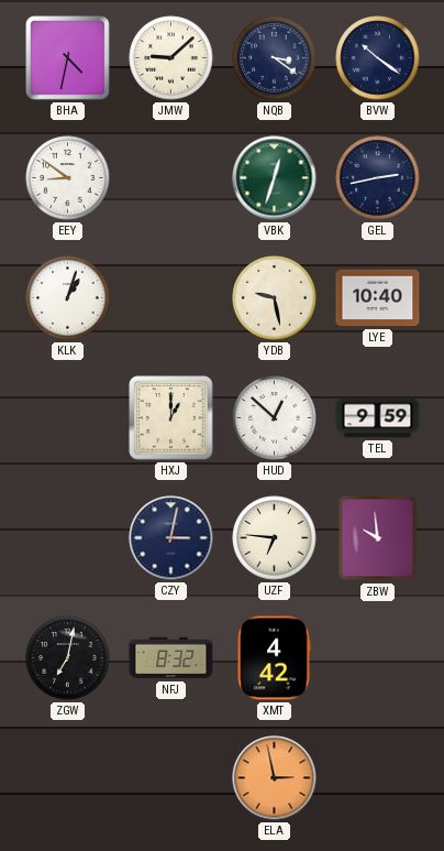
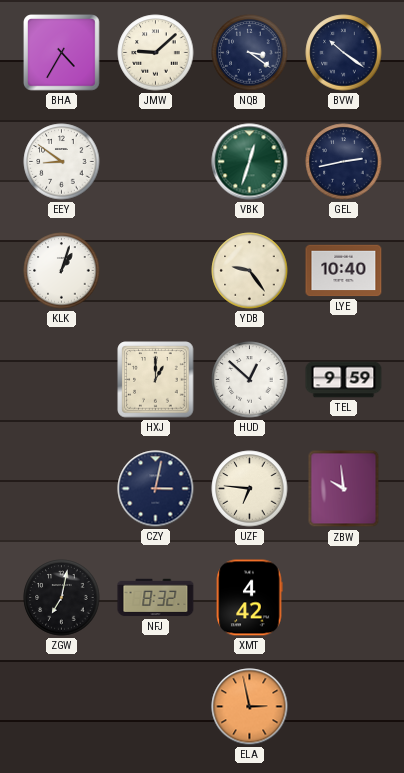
BHA: 4:32 -> 4:35
YDB: 9:28 -> 9:24
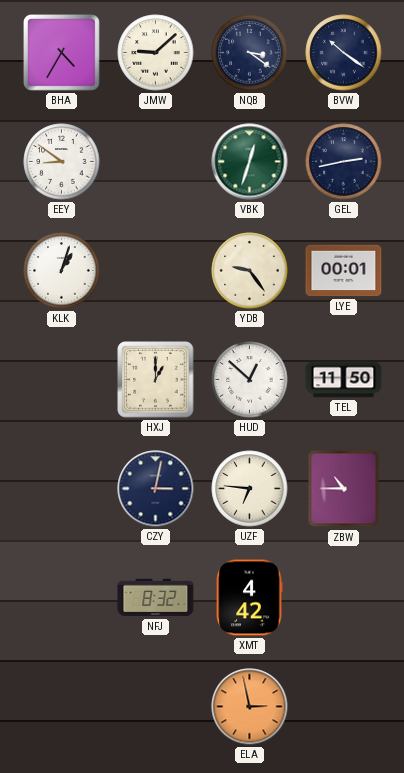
LYE: 10:40 -> 00:01
TEL: 9:59 -> 11:50
ZBW: 9:59 -> 10:45
ZGW: 7:02 -> none
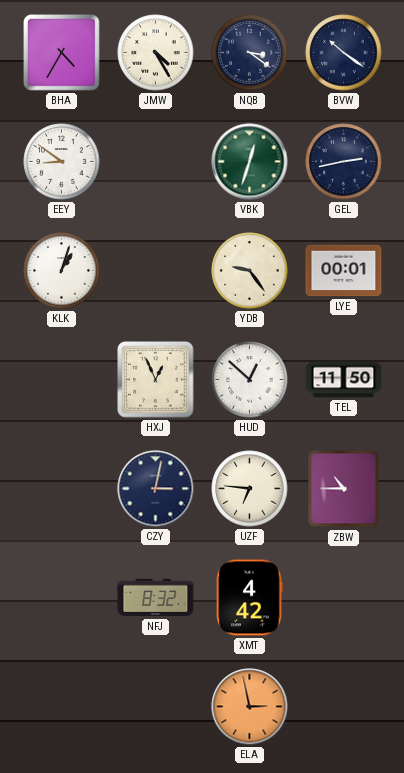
JMW: 9:08 -> 4:25
HXJ: 1:00 -> 12:56
